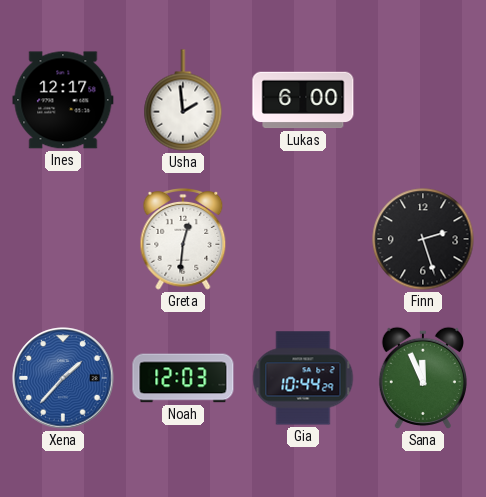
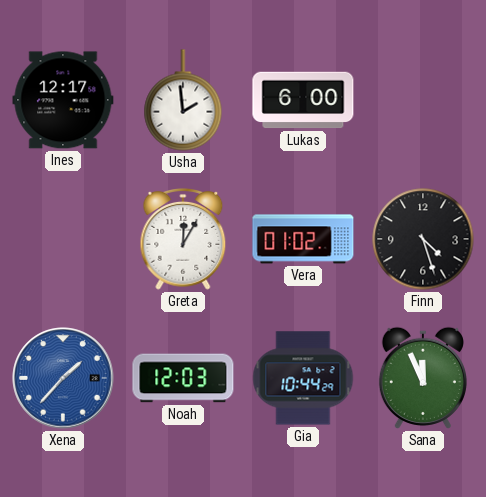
Greta: 12:31 -> 12:05
Vera: none -> 01:02
Finn: 2:27 -> 4:27
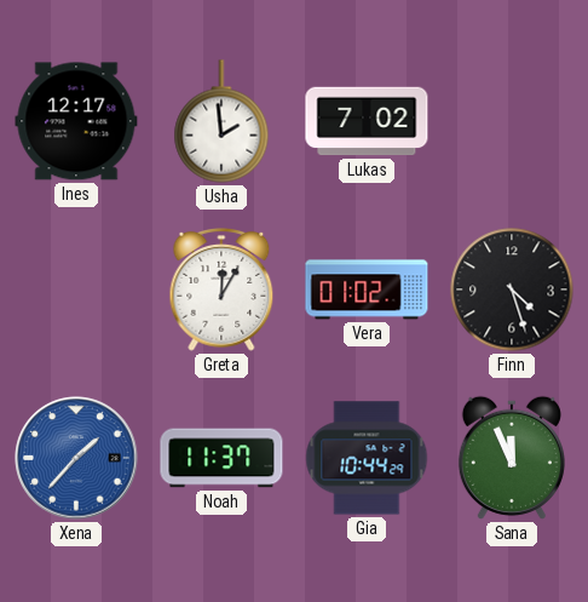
Lukas: 6:00 -> 7:02
Noah: 12:03 -> 11:37
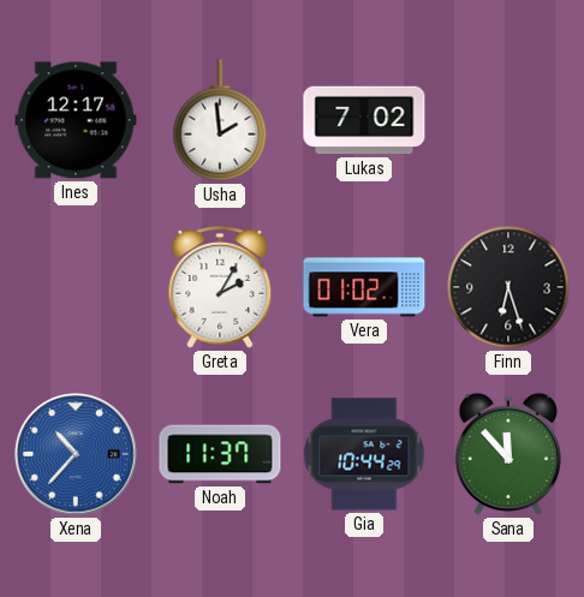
Greta: 12:05 -> 2:05
Finn: 4:27 -> 6:27
Xena: 1:37 -> 10:37
Sana: 11:56 -> 11:53
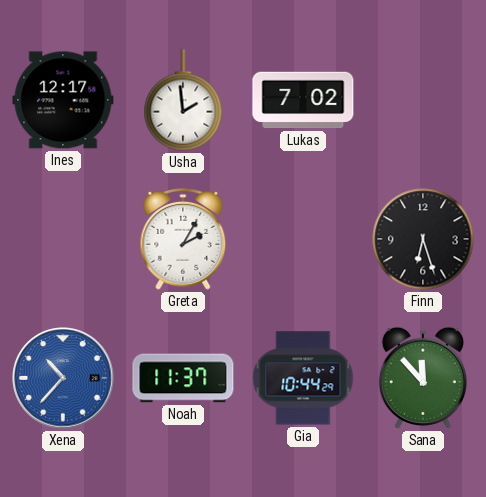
Vera: 01:02 -> none
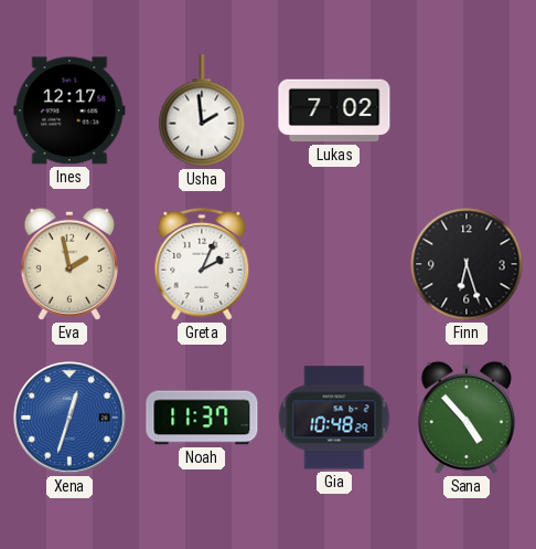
Eva: none -> 1:58
Greta: 2:05 -> 2:04
Xena: 10:37 -> 12:33
Gia: 10:44 -> 10:48
Sana: 11:53 -> 4:53
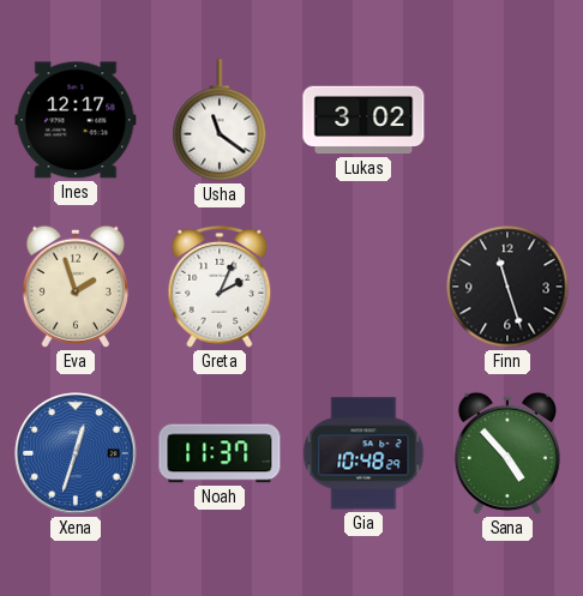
Usha: 1:59 -> 11:21
Lukas: 7:02 -> 3:02
Eva: 1:58 -> 1:57
Finn: 6:27 -> 11:27
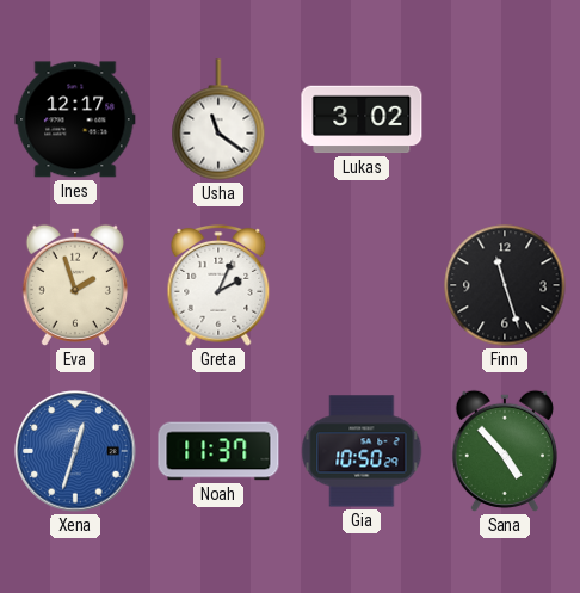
Gia: 10:48 -> 10:50
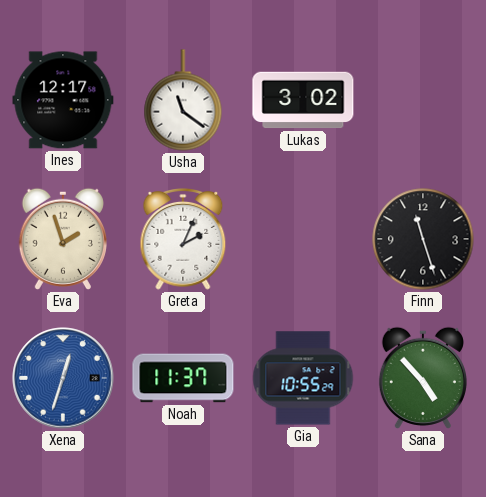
Gia: 10:50 -> 10:55
